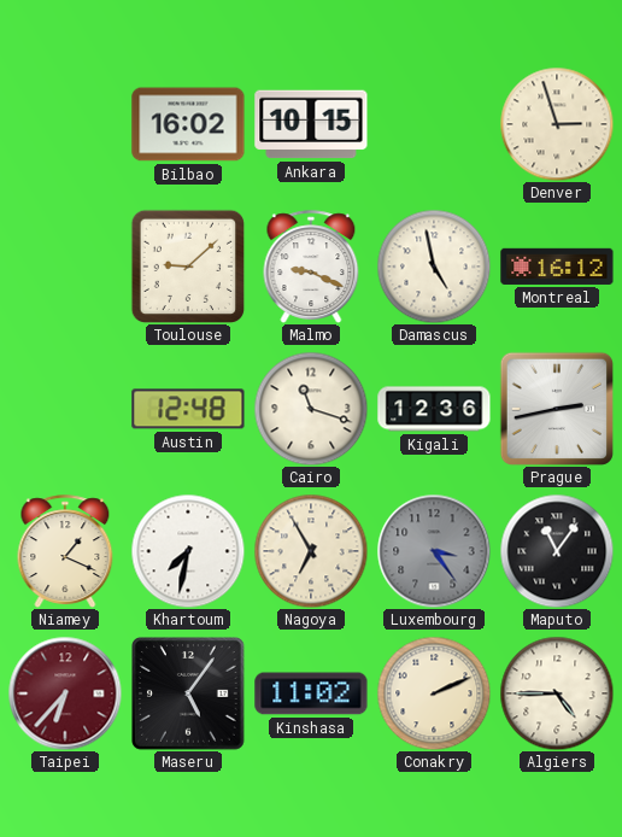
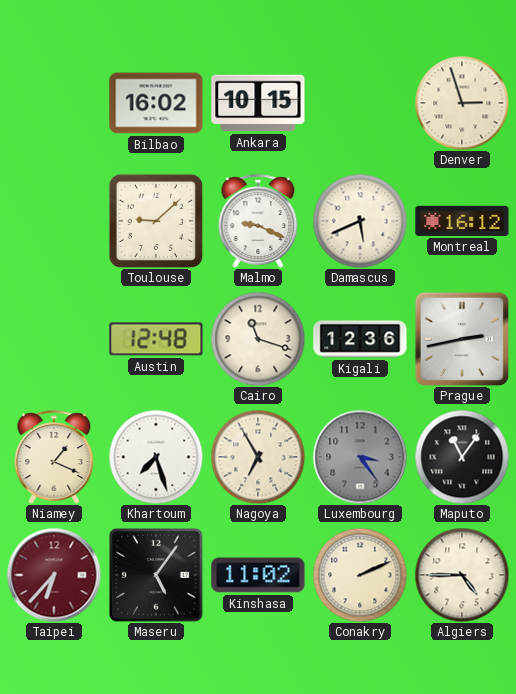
Damascus: 4:58 -> 5:41
Khartoum: 7:32 -> 7:27
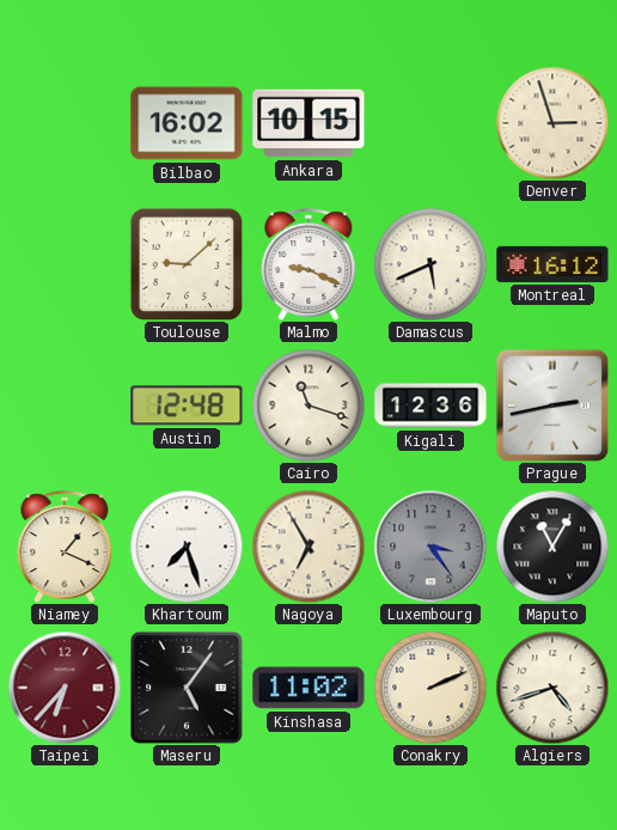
Maputo: 11:06 -> 11:05
Algiers: 4:45 -> 4:42
